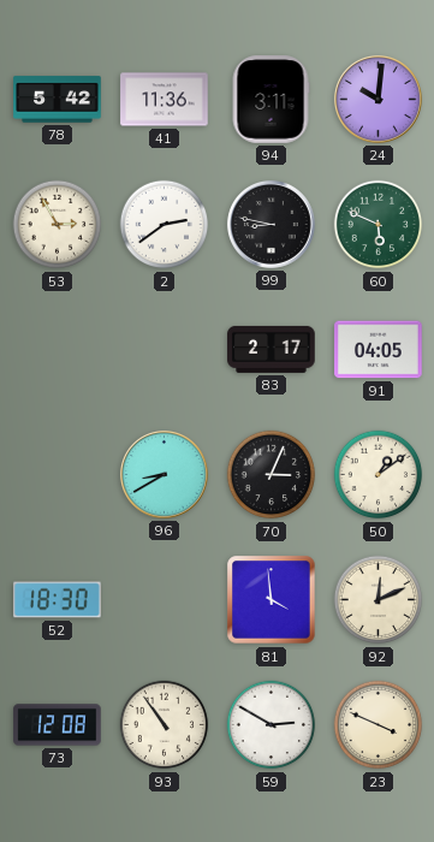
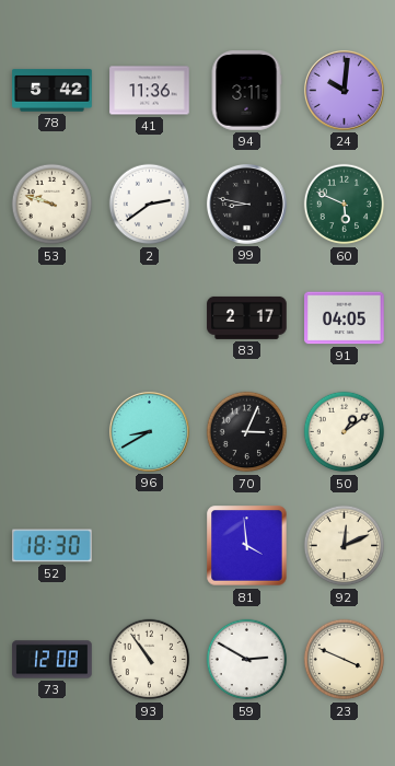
53: 2:55 -> 9:48
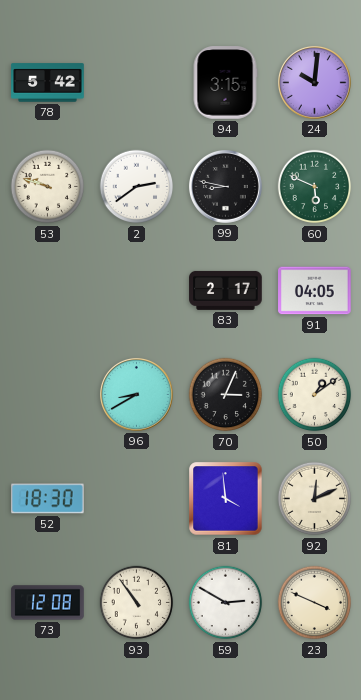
41: 11:36 -> none
94: 3:11 -> 3:15
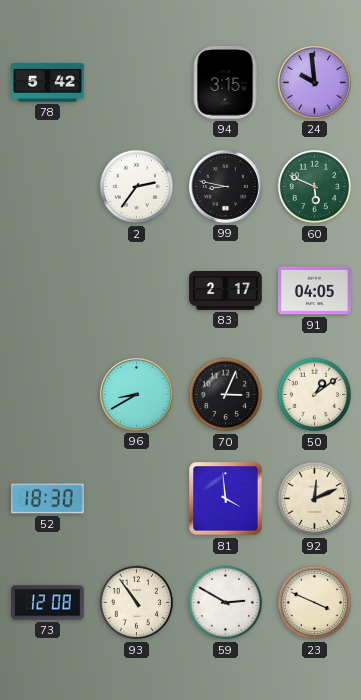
24: 10:01 -> 9:59
53: 9:48 -> none
2: 2:39 -> 2:36
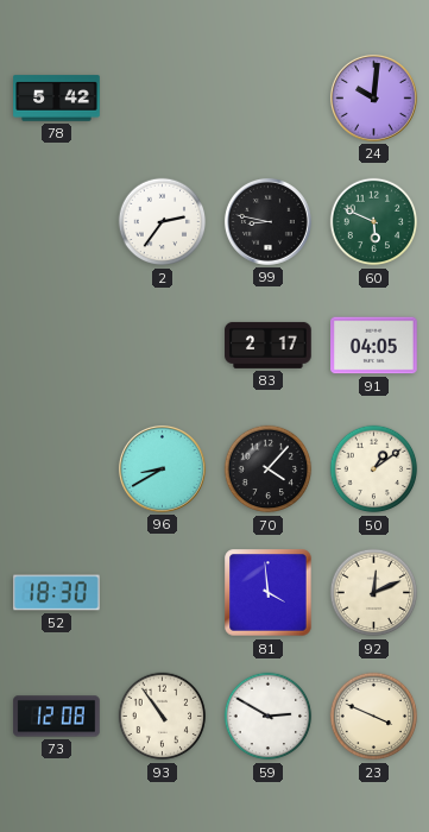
94: 3:15 -> none
24: 9:59 -> 10:01
70: 3:04 -> 4:07
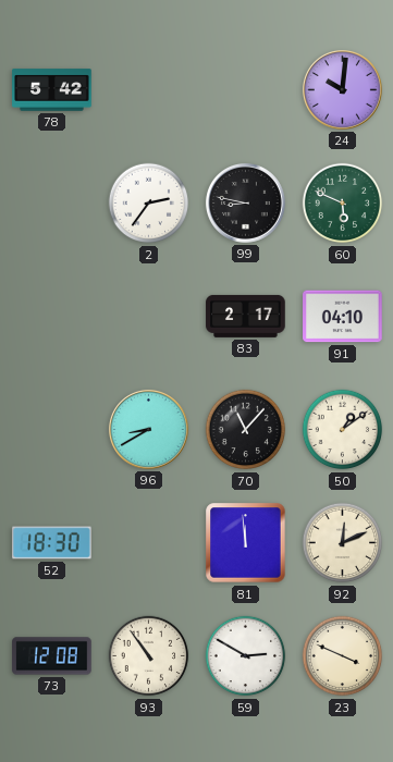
91: 04:05 -> 04:10
70: 4:07 -> 11:07
81: 3:59 -> 11:59
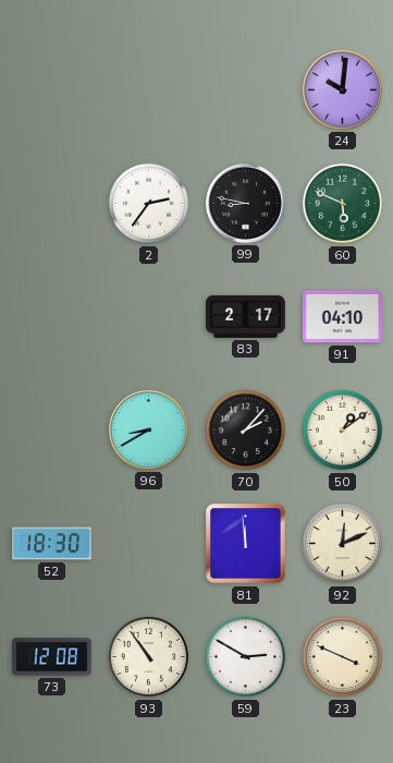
78: 5:42 -> none
70: 11:07 -> 2:07
